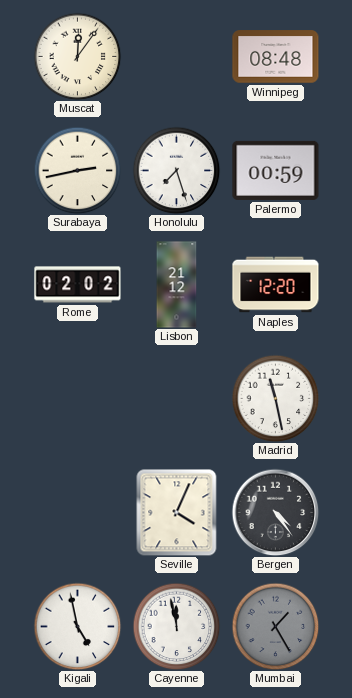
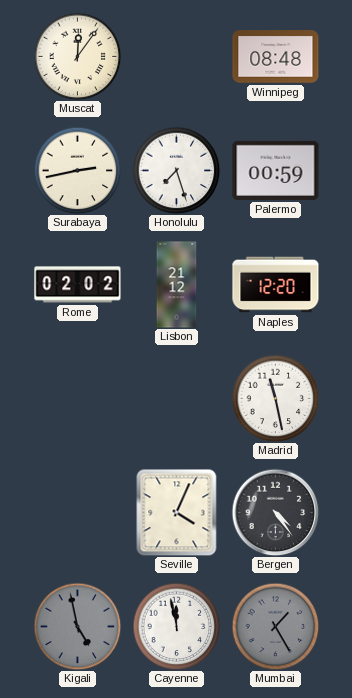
Kigali dial: white -> grey
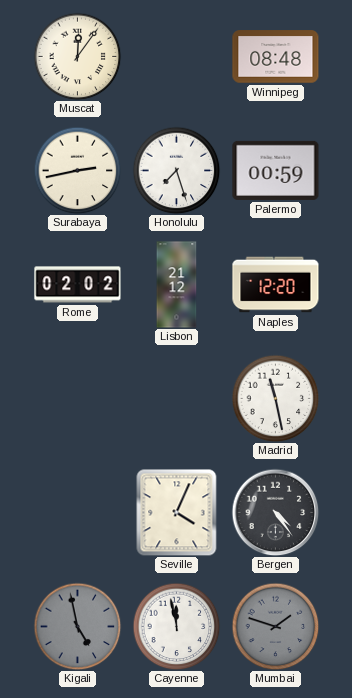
Mumbai: 1:25 -> 1:48
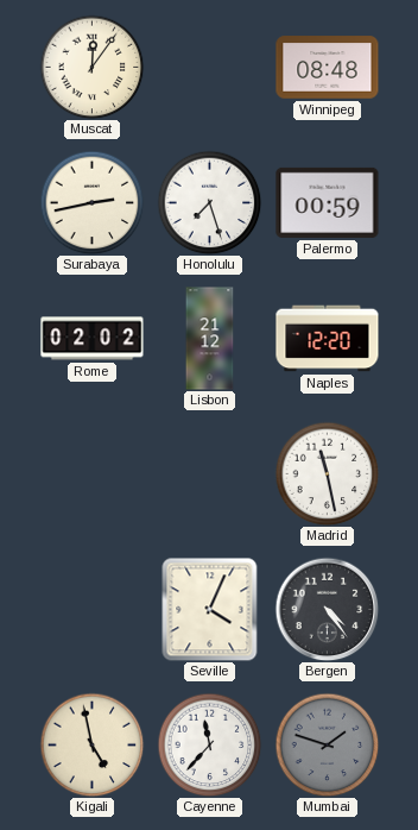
Kigali dial: grey -> cream
Cayenne: 11:58 -> 11:37
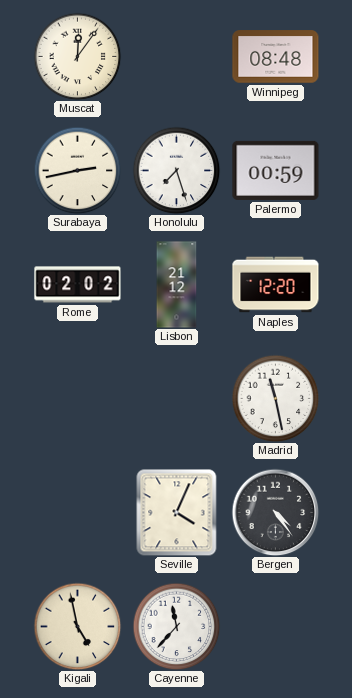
Mumbai: 1:48 -> none
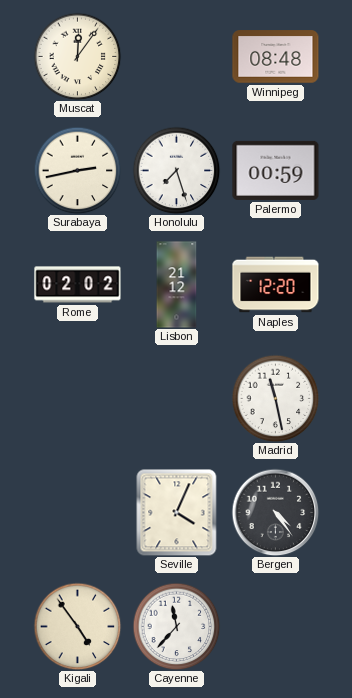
Kigali: 4:58 -> 4:54
